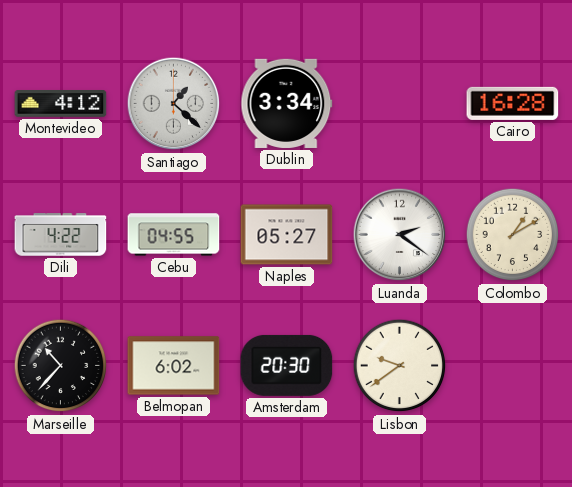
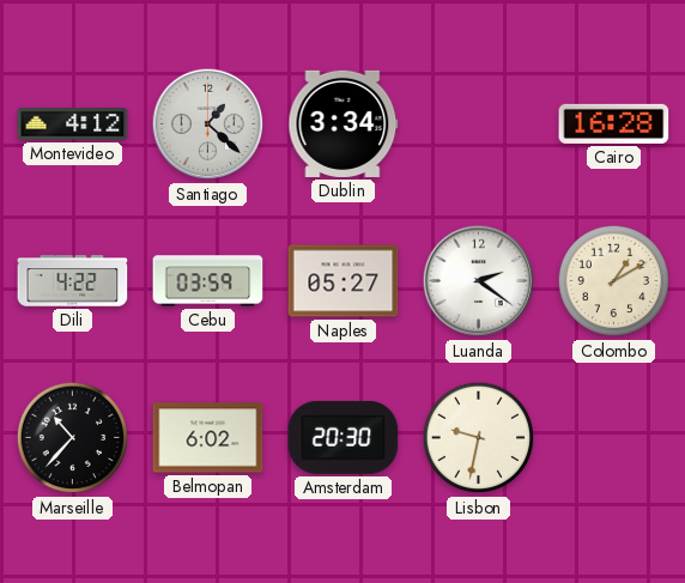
Cebu: 04:55 -> 03:59
Lisbon: 9:39 -> 9:32
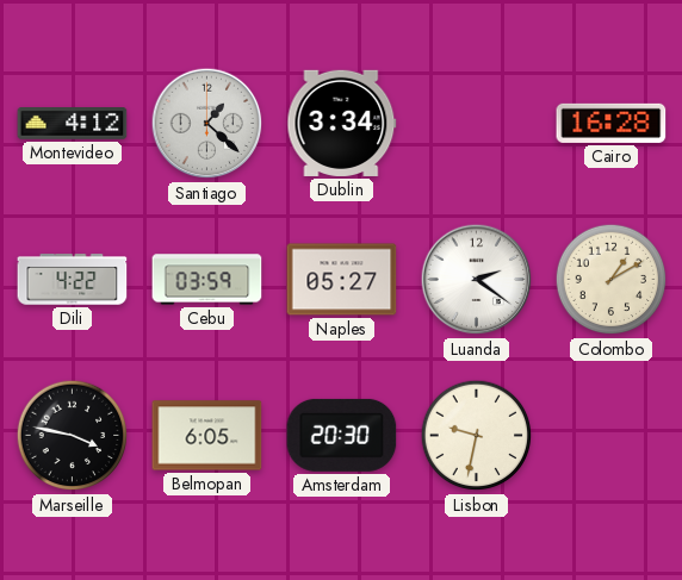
Marseille: 10:37 -> 3:47
Belmopan: 6:02 -> 6:05
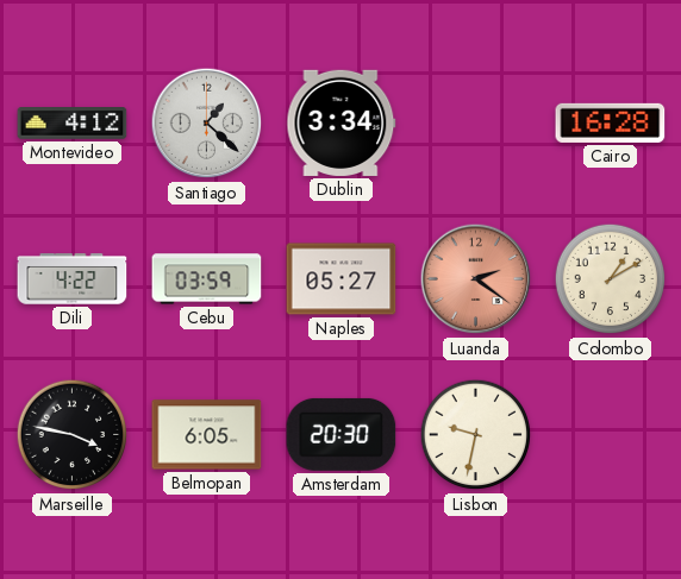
Luanda dial: white -> salmon
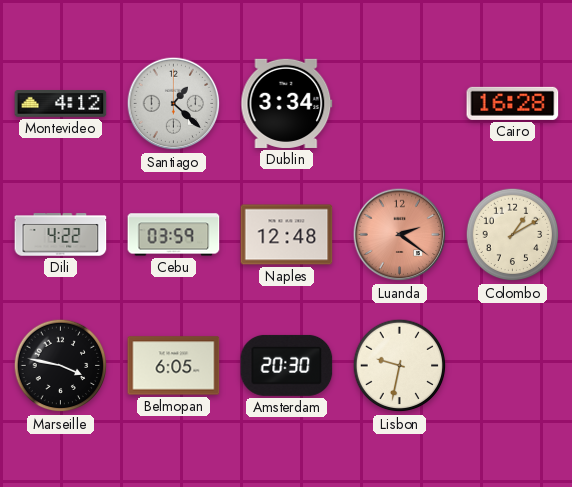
Naples: 05:27 -> 12:48
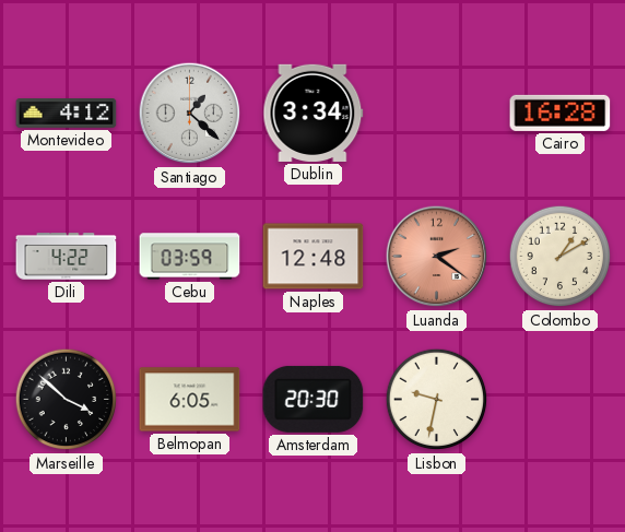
Marseille: 3:47 -> 3:52
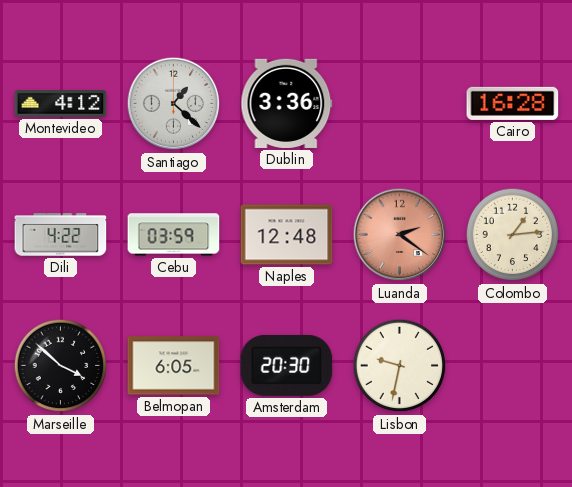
Dublin: 3:34 -> 3:36
Colombo: 1:10 -> 1:14
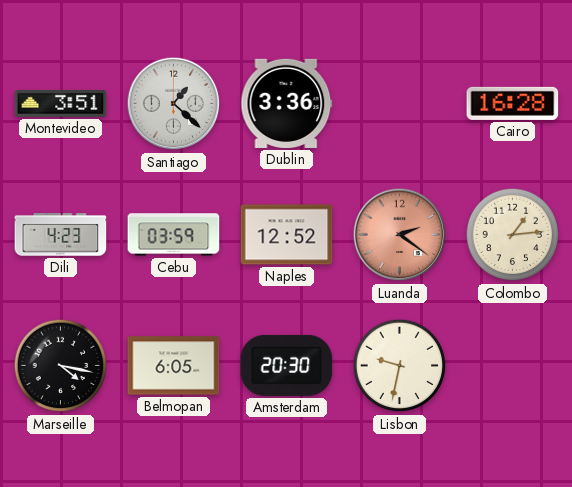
Montevideo: 4:12 -> 3:51
Dili: 4:22 -> 4:23
Naples: 12:48 -> 12:52
Marseille: 3:52 -> 4:17
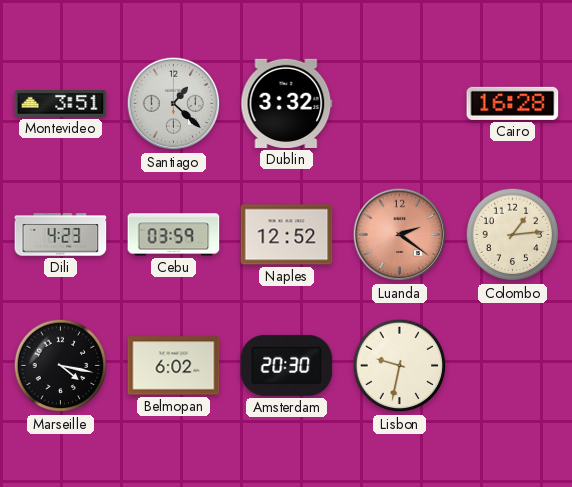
Dublin: 3:36 -> 3:32
Belmopan: 6:05 -> 6:02
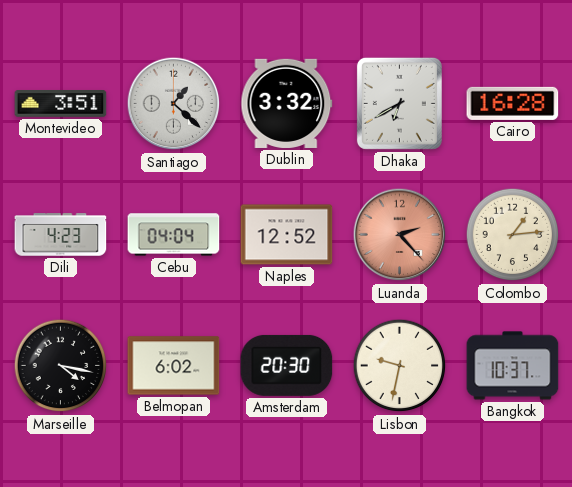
Dhaka: none -> 6:40
Cebu: 03:59 -> 04:04
Luanda: 2:21 -> 2:23
Bangkok: none -> 10:37
